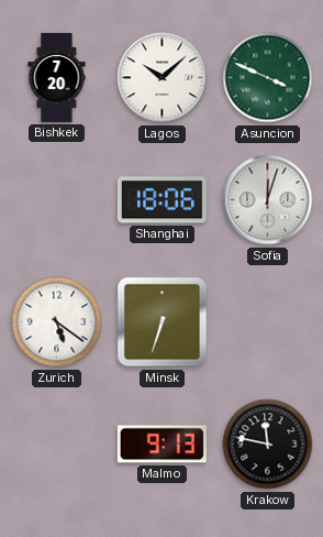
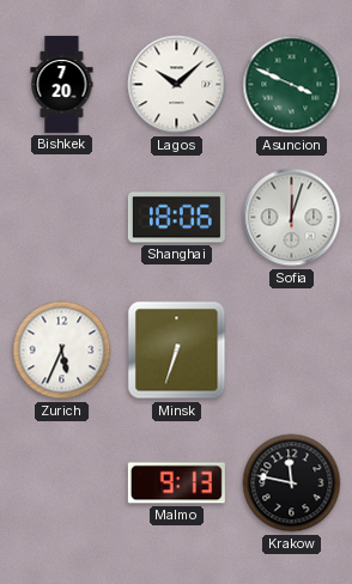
Zurich: 5:21 -> 5:34
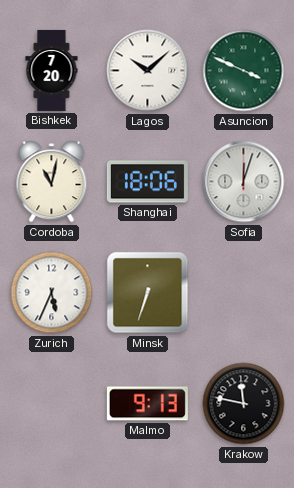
Cordoba: none -> 11:02
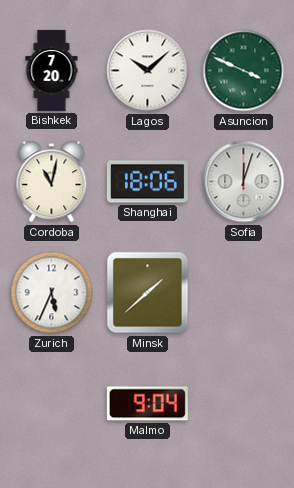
Minsk: 6:33 -> 1:38
Malmo: 9:13 -> 9:04
Krakow: 11:47 -> none
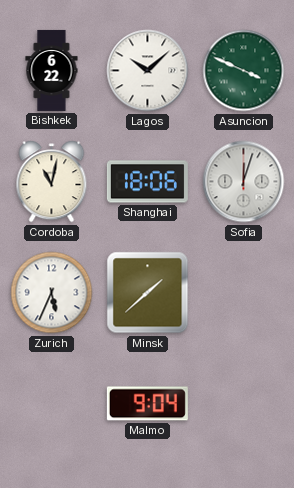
Bishkek: 7:20 -> 6:22
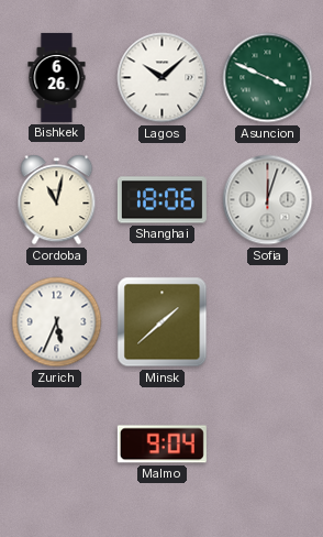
Bishkek: 6:22 -> 6:26
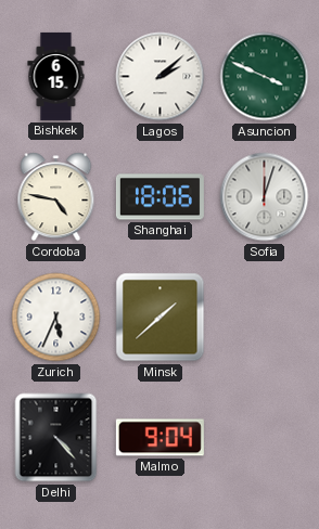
Bishkek: 6:26 -> 6:15
Lagos: 10:08 -> 2:08
Cordoba: 11:02 -> 4:47
Delhi: none -> 4:23
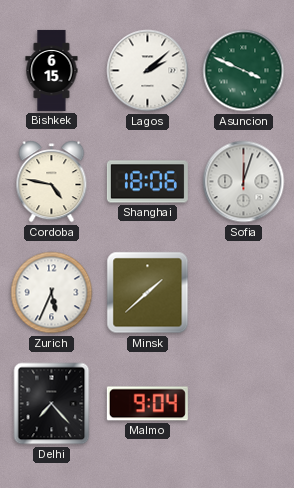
Delhi: 4:23 -> 7:23
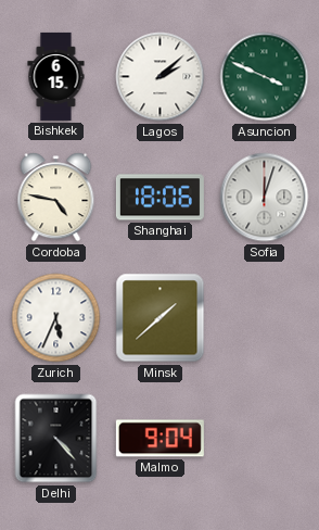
Delhi: 7:23 -> 4:23
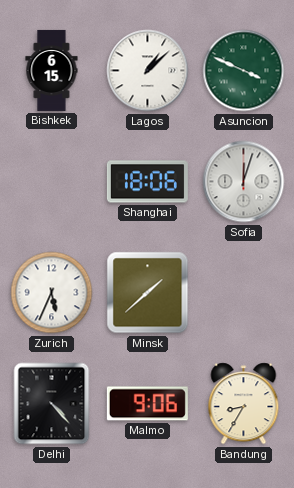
Lagos: 2:08 -> 1:08
Cordoba: 4:47 -> none
Malmo: 9:04 -> 9:06
Bandung: none -> 8:35
